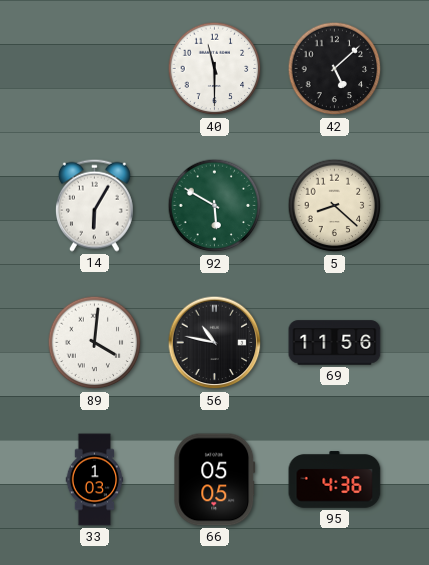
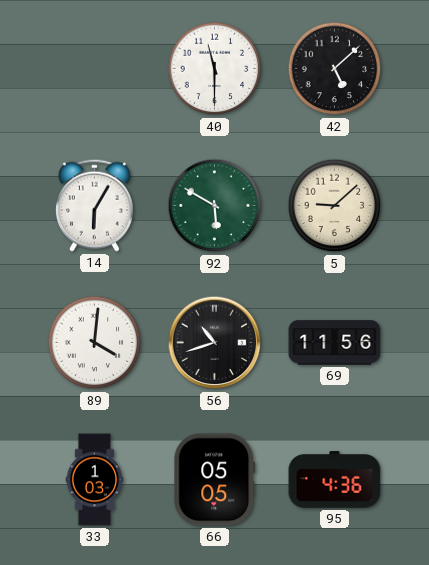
5: 8:22 -> 9:08
56: 10:47 -> 10:42
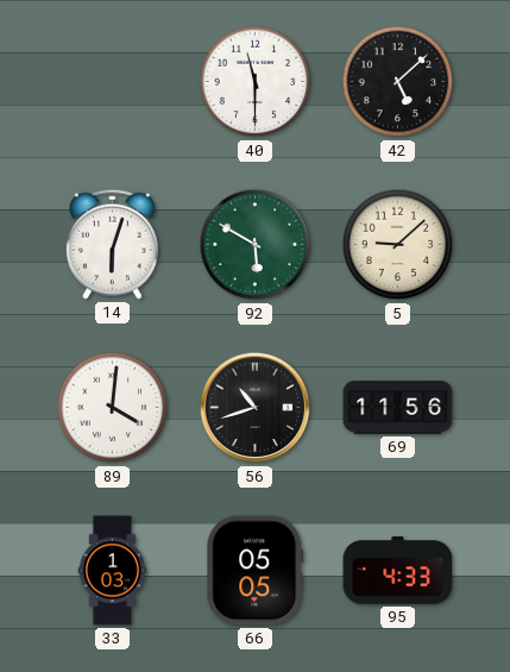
14: 6:05 -> 6:03
95: 4:36 -> 4:33
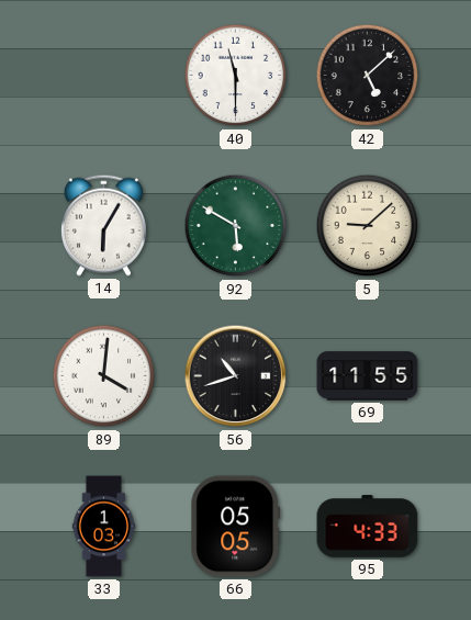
14: 6:03 -> 6:05
69: 11:56 -> 11:55
